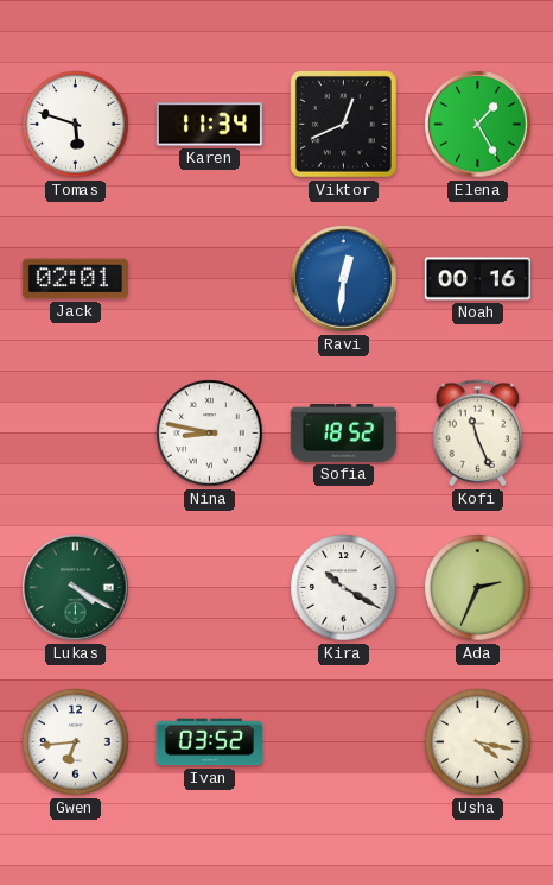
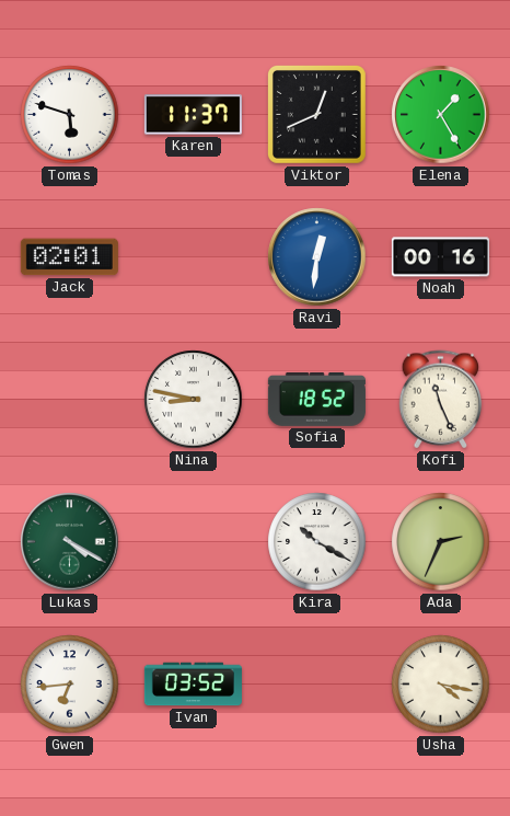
Karen: 11:34 -> 11:37
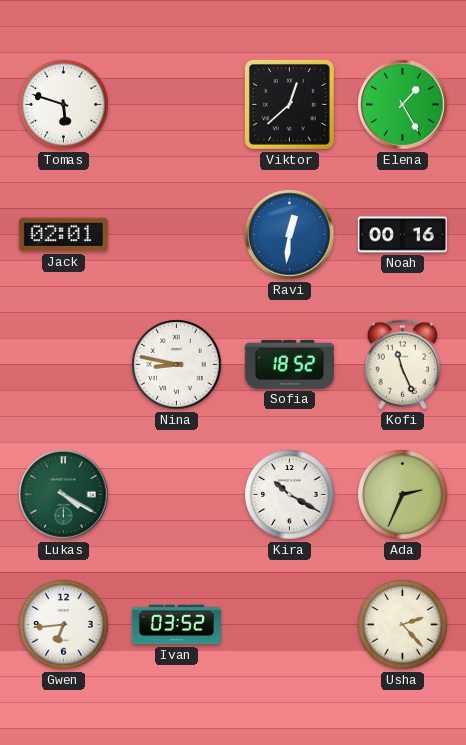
Karen: 11:37 -> none
Viktor: 12:41 -> 12:38
Usha: 4:17 -> 2:23
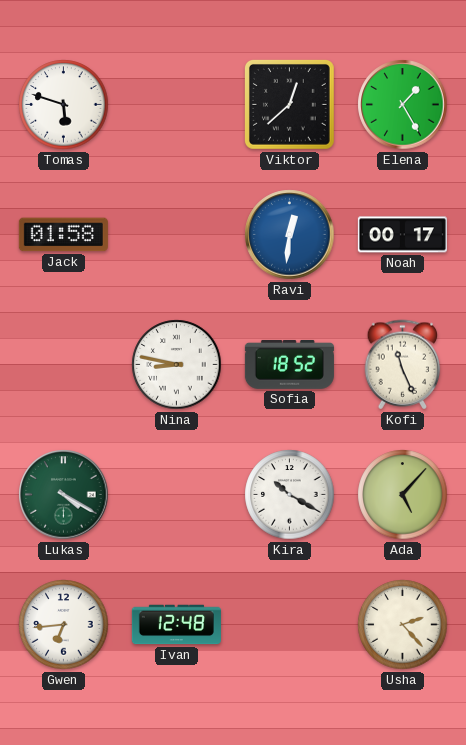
Jack: 02:01 -> 01:58
Noah: 00:16 -> 00:17
Ada: 2:34 -> 5:07
Ivan: 03:52 -> 12:48
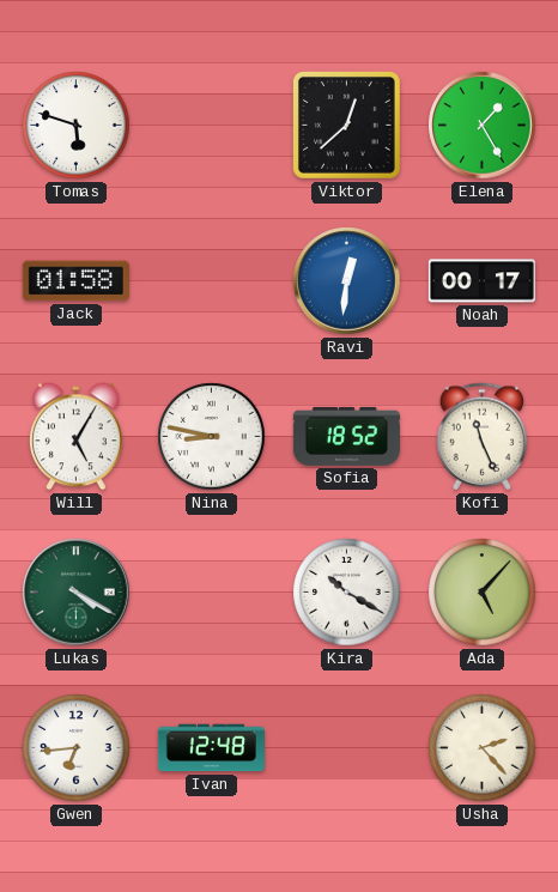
Will: none -> 5:05
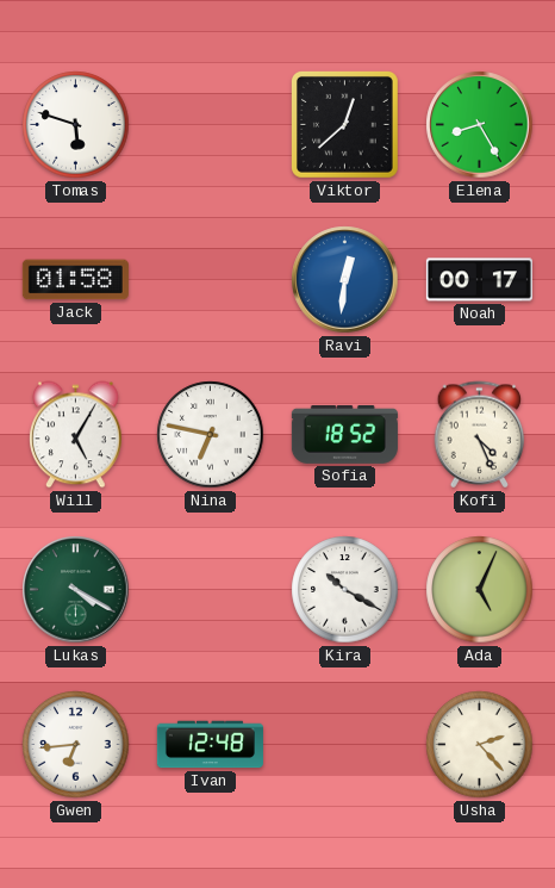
Elena: 1:25 -> 8:25
Nina: 8:47 -> 6:47
Kofi: 11:26 -> 4:26
Ada: 5:07 -> 5:04
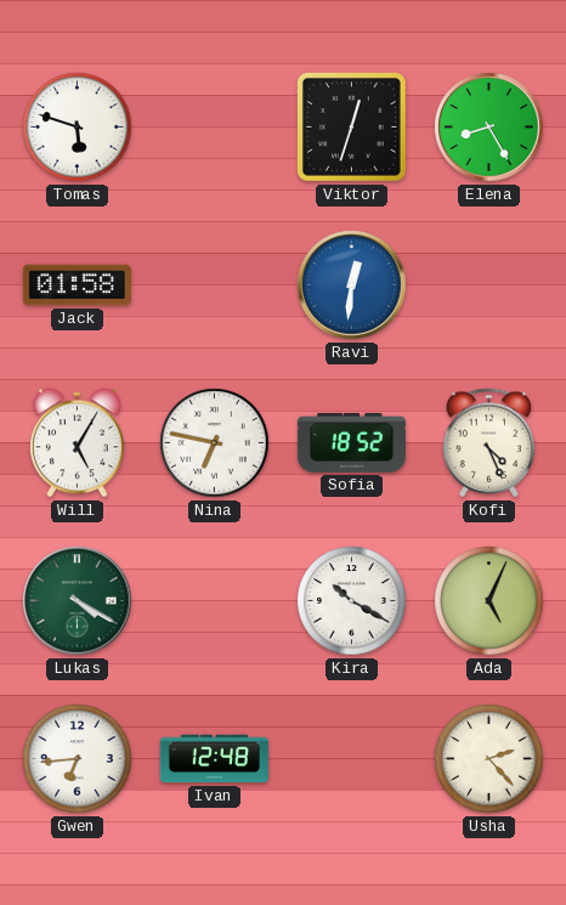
Viktor: 12:38 -> 12:33
Noah: 00:17 -> none
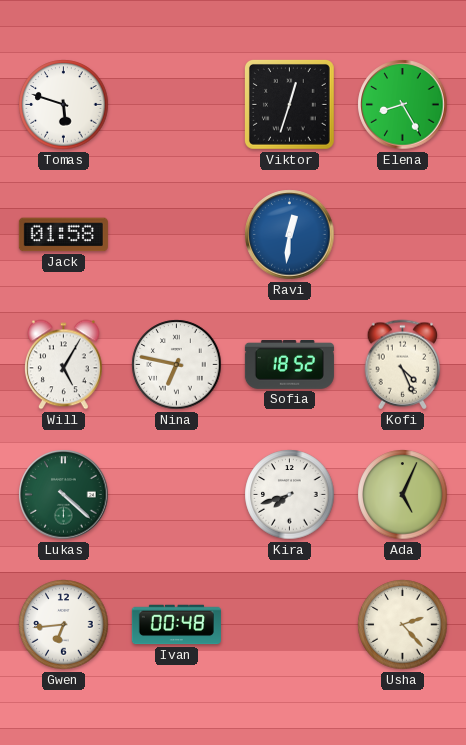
Lukas: 4:20 -> 4:22
Kira: 10:20 -> 7:42
Ivan: 12:48 -> 00:48
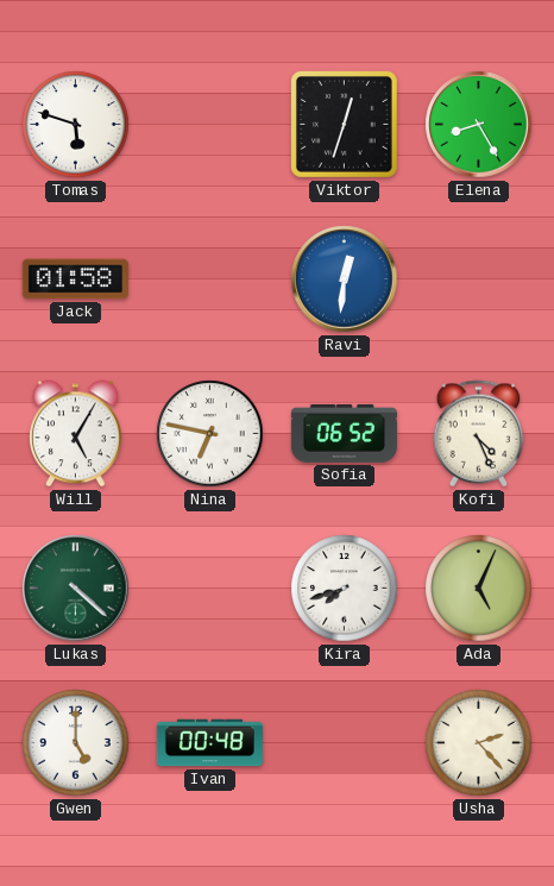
Sofia: 18:52 -> 06:52
Gwen: 6:44 -> 5:00
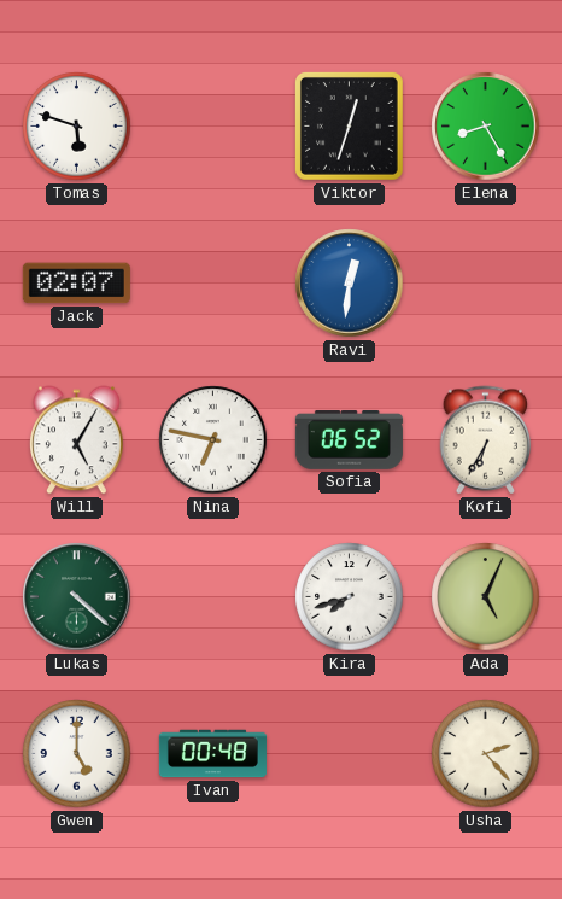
Jack: 01:58 -> 02:07
Kofi: 4:26 -> 6:35
